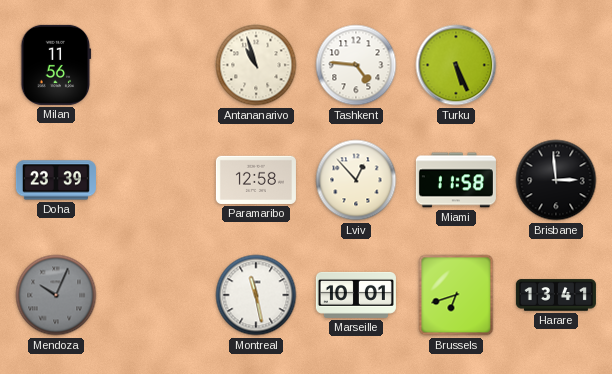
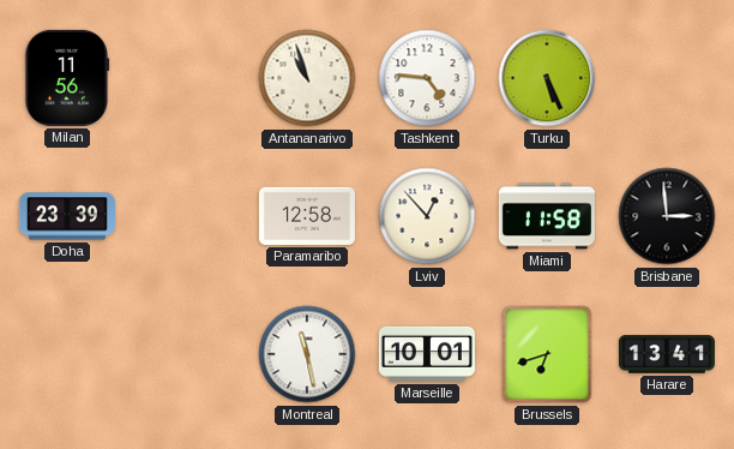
Mendoza: 10:04 -> none
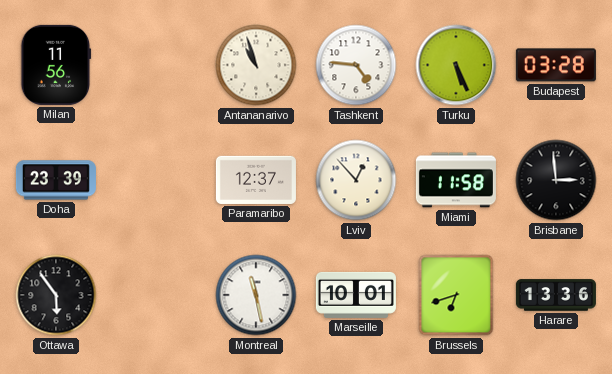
Budapest: none -> 03:28
Paramaribo: 12:58 -> 12:37
Ottawa: none -> 5:54
Harare: 13:41 -> 13:36
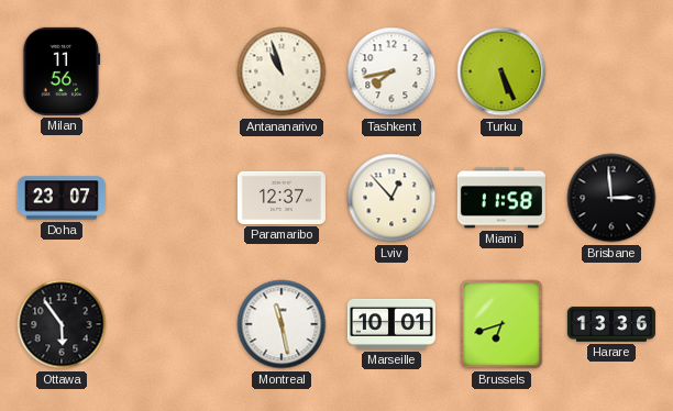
Tashkent: 4:46 -> 7:43
Budapest: 03:28 -> none
Doha: 23:39 -> 23:07
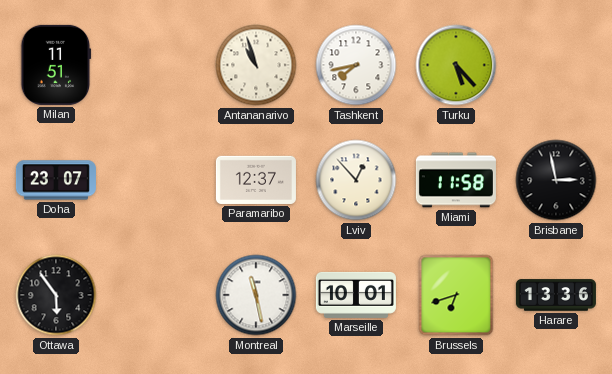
Milan: 11:56 -> 11:51
Turku: 5:26 -> 5:23
Brisbane: 2:59 -> 2:58
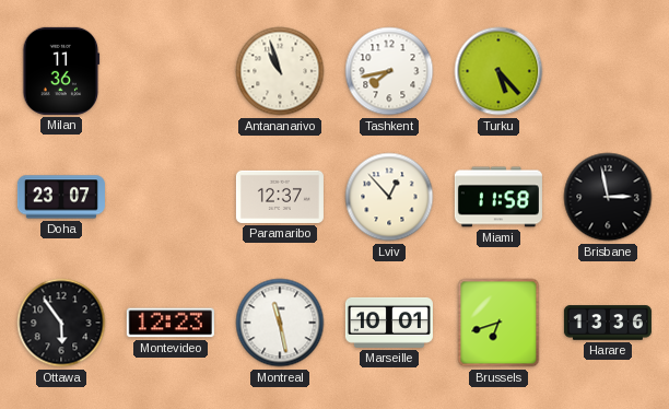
Milan: 11:51 -> 11:36
Montevideo: none -> 12:23
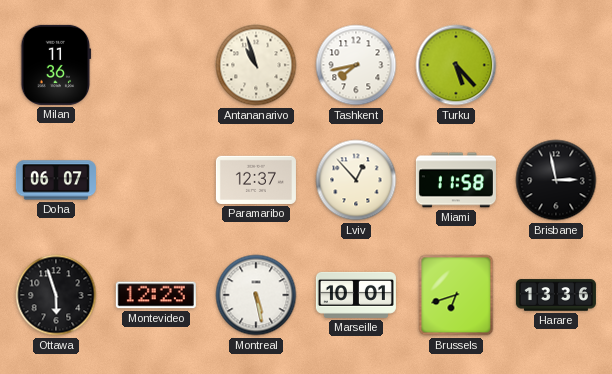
Doha: 23:07 -> 06:07
Ottawa: 5:54 -> 5:57
Montreal: 11:28 -> 5:28
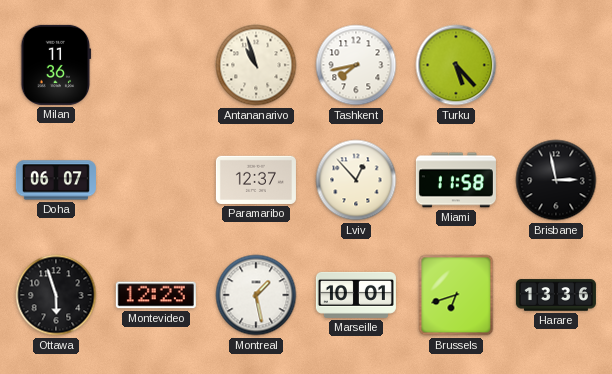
Montreal: 5:28 -> 1:28
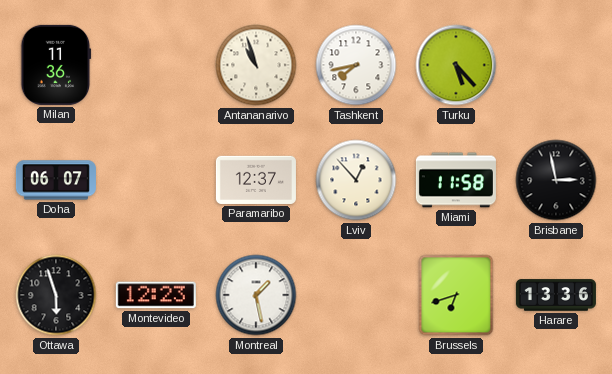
Marseille: 10:01 -> none
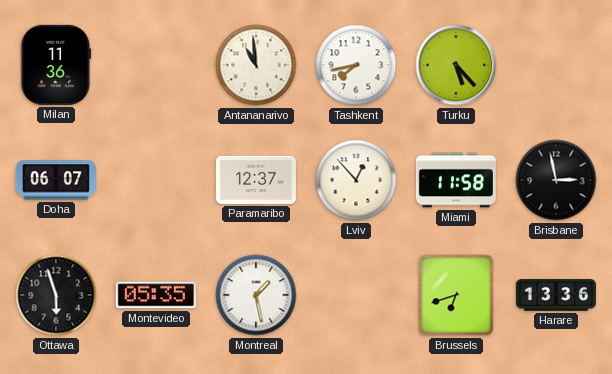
Antananarivo: 10:57 -> 10:59
Montevideo: 12:23 -> 05:35
